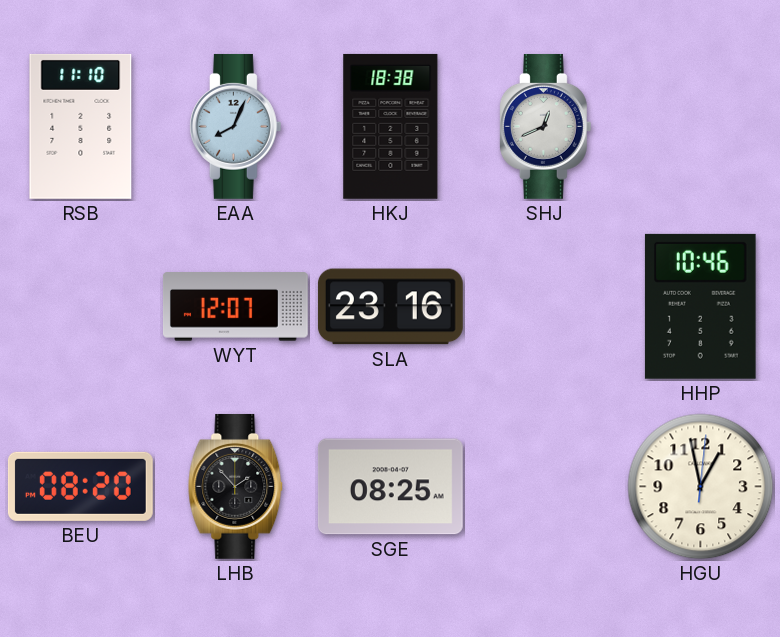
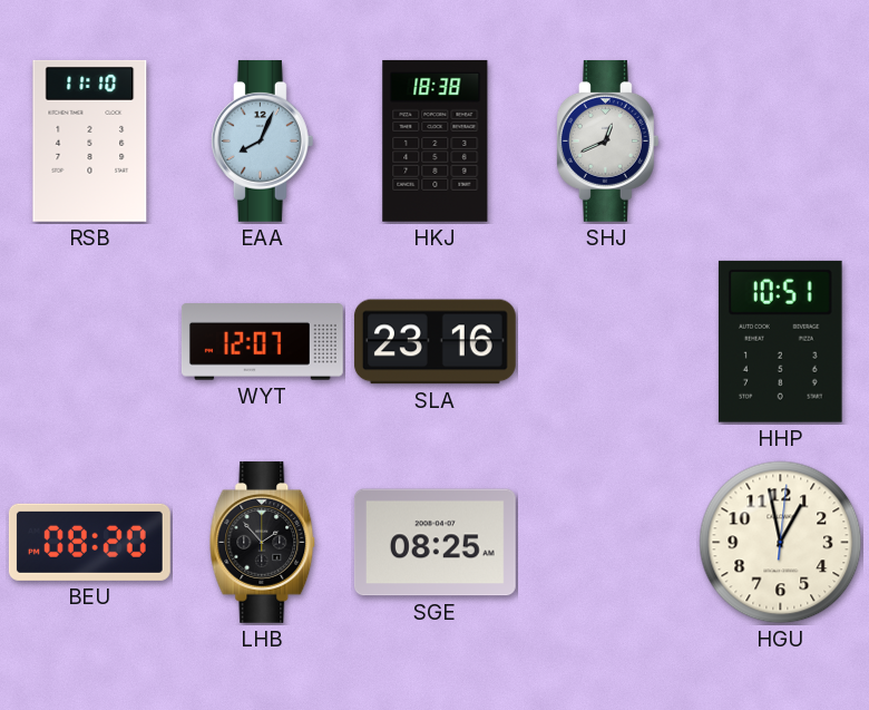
HHP: 10:46 -> 10:51
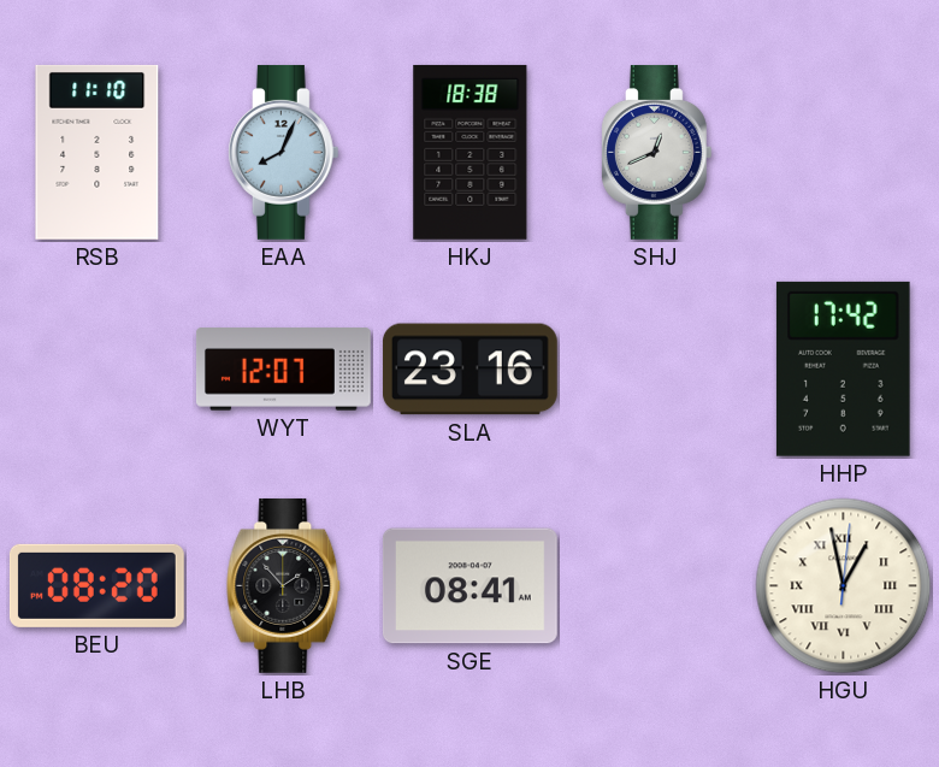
HHP: 10:51 -> 17:42
SGE: 08:25 -> 08:41
HGU numerals: Arabic -> Roman
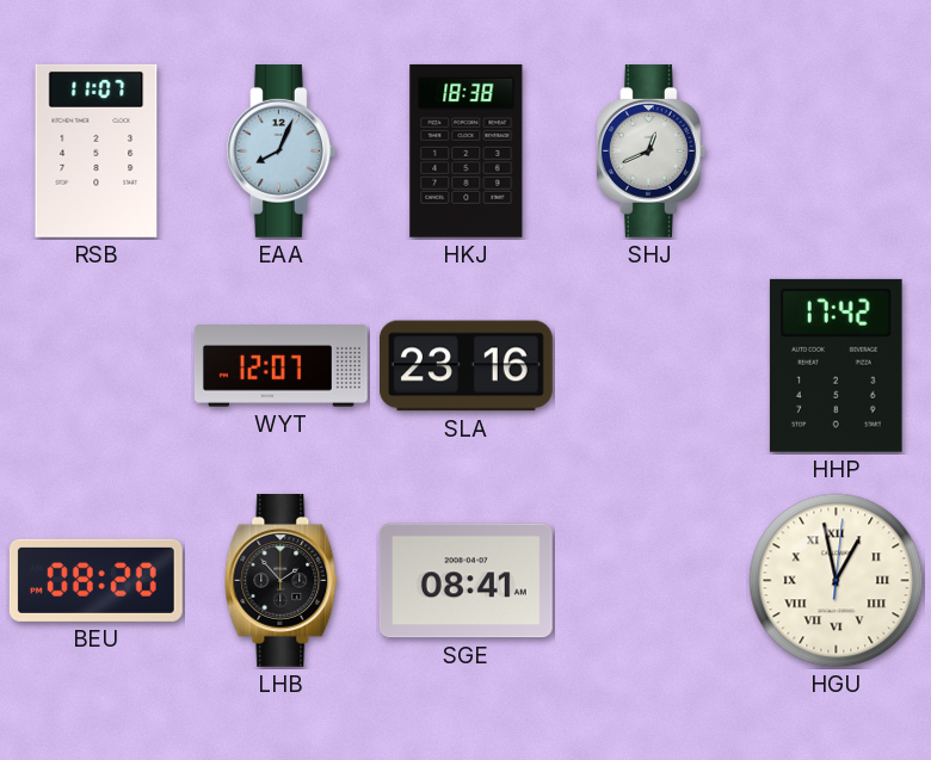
RSB: 11:10 -> 11:07
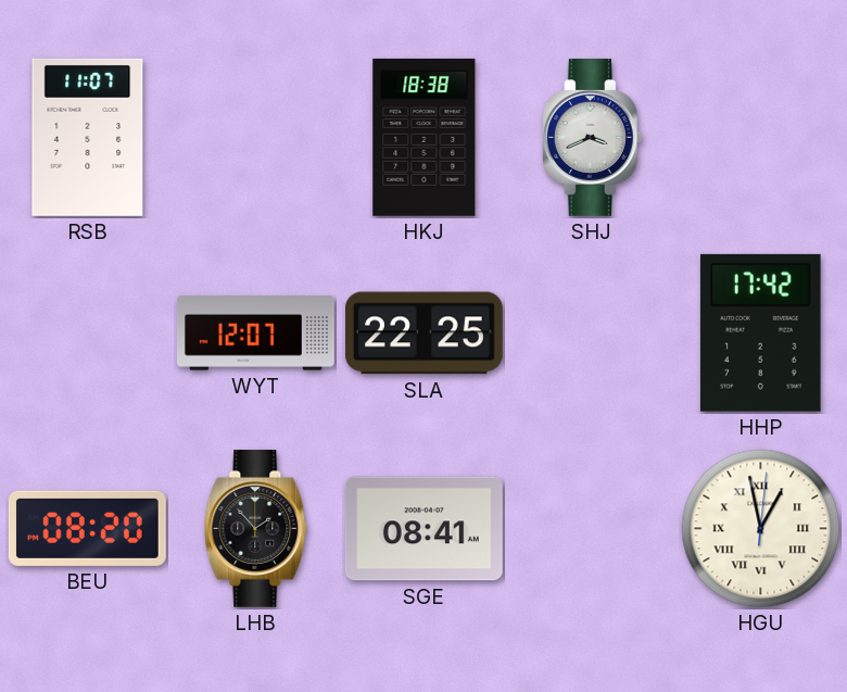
EAA: 8:04 -> none
SHJ: 12:41 -> 3:41
SLA: 23:16 -> 22:25
